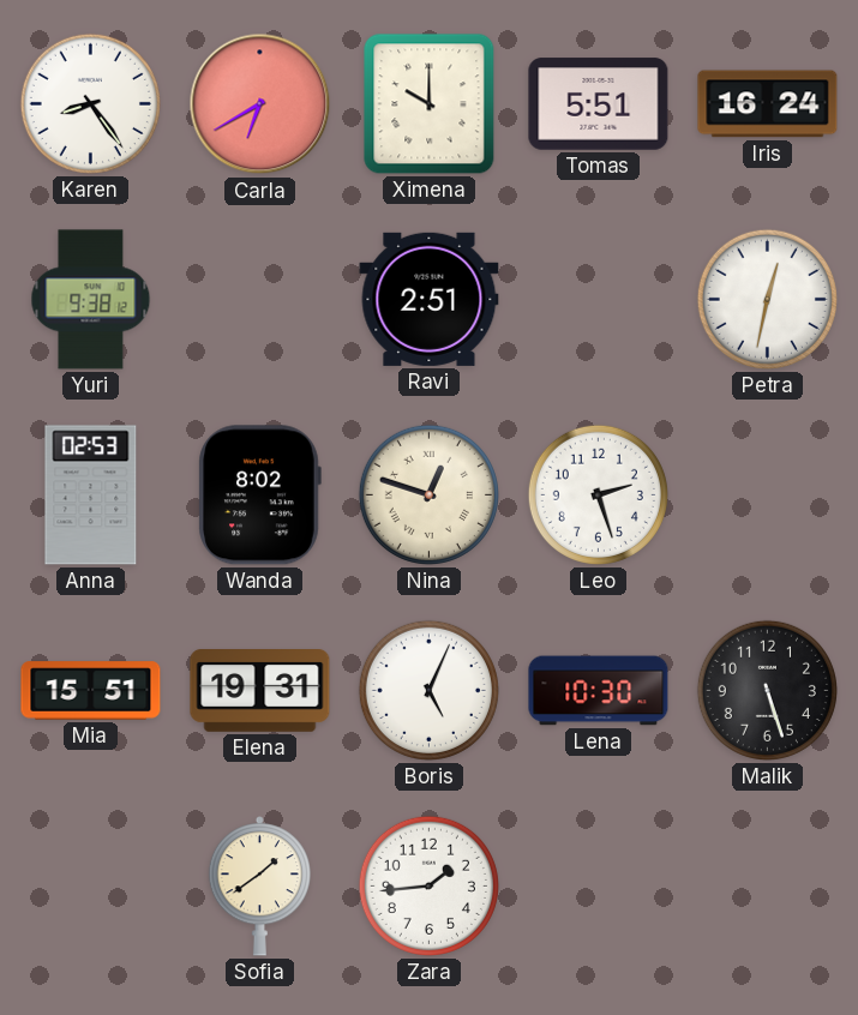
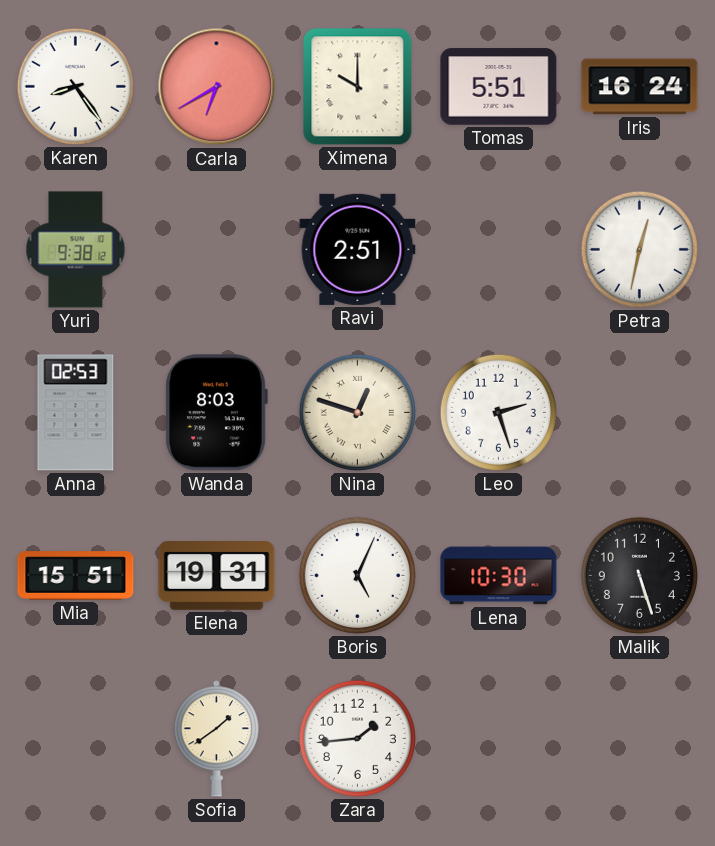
Wanda: 8:02 -> 8:03
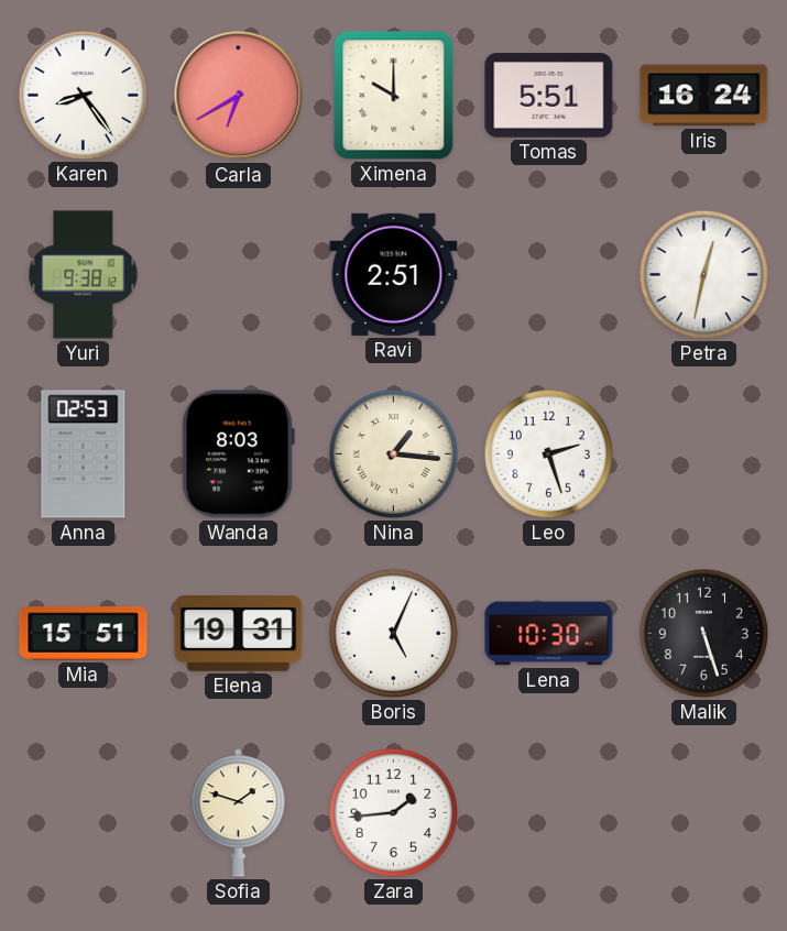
Nina: 12:48 -> 1:16
Sofia: 1:39 -> 1:48
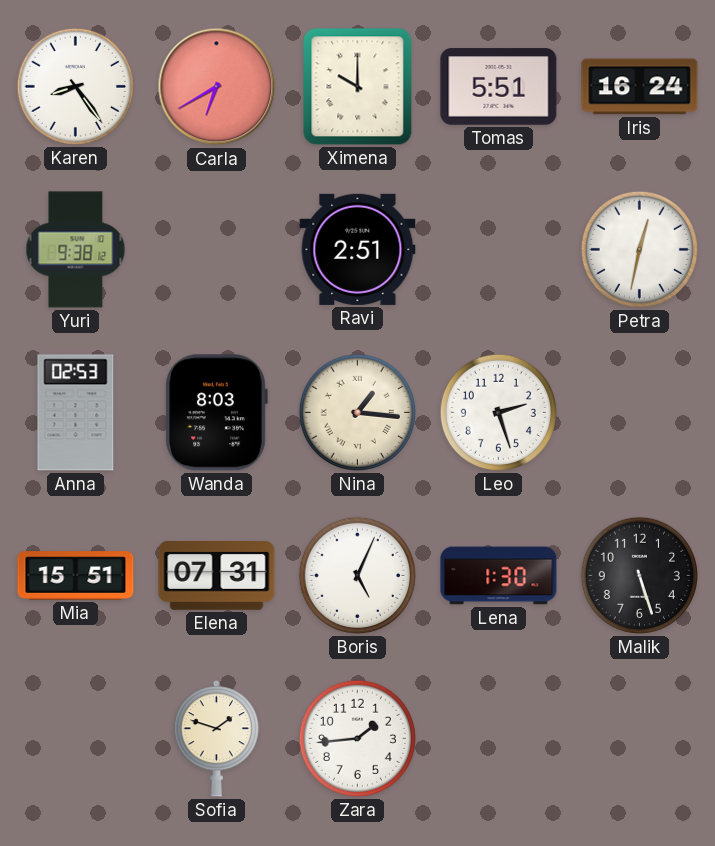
Elena: 19:31 -> 07:31
Lena: 10:30 -> 1:30
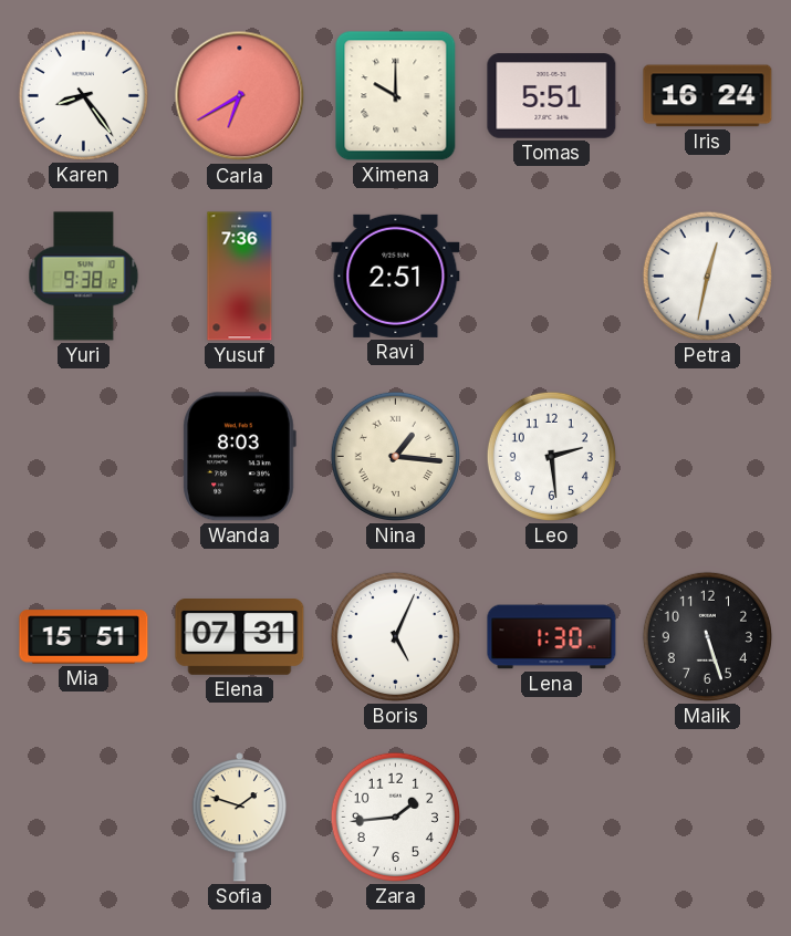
Yusuf: none -> 7:36
Anna: 02:53 -> none
Leo: 2:27 -> 2:29
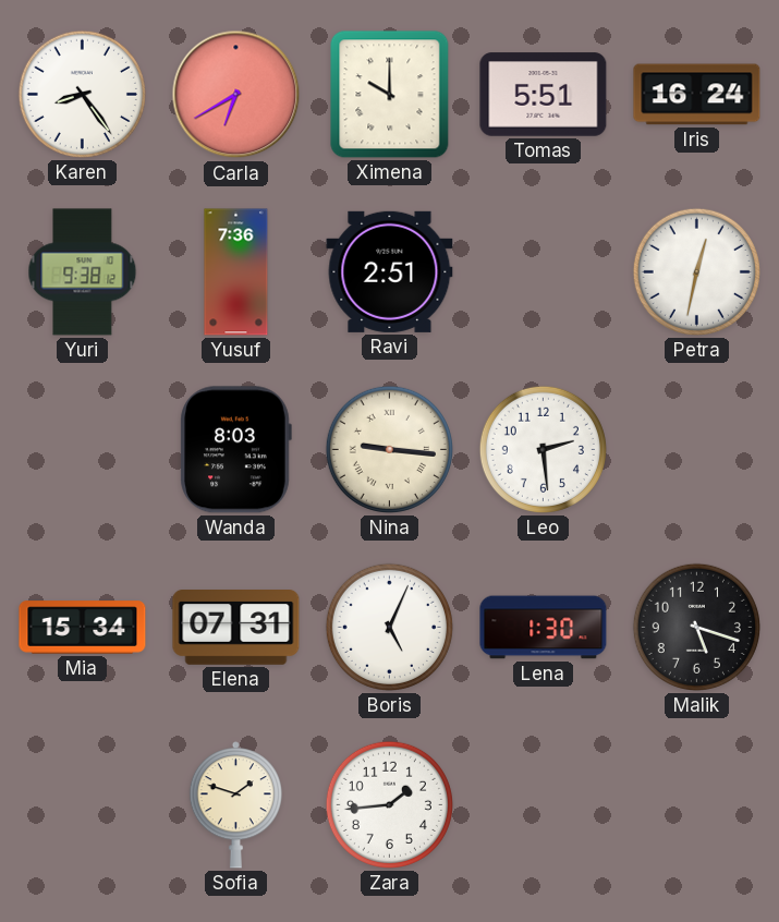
Nina: 1:16 -> 9:16
Mia: 15:51 -> 15:34
Malik: 5:27 -> 5:18
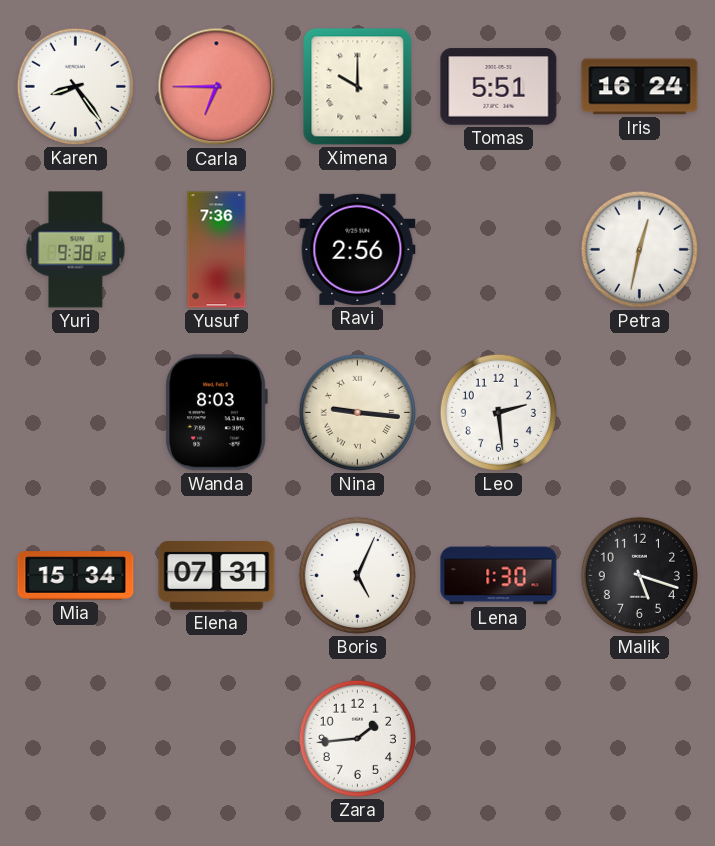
Carla: 6:40 -> 6:45
Ravi: 2:51 -> 2:56
Sofia: 1:48 -> none
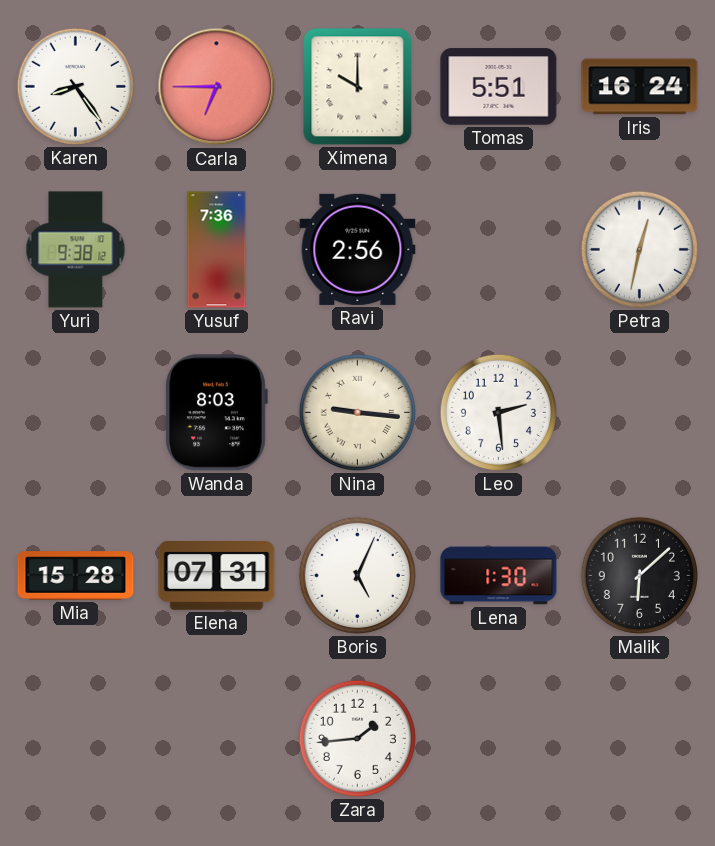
Mia: 15:34 -> 15:28
Malik: 5:18 -> 6:08
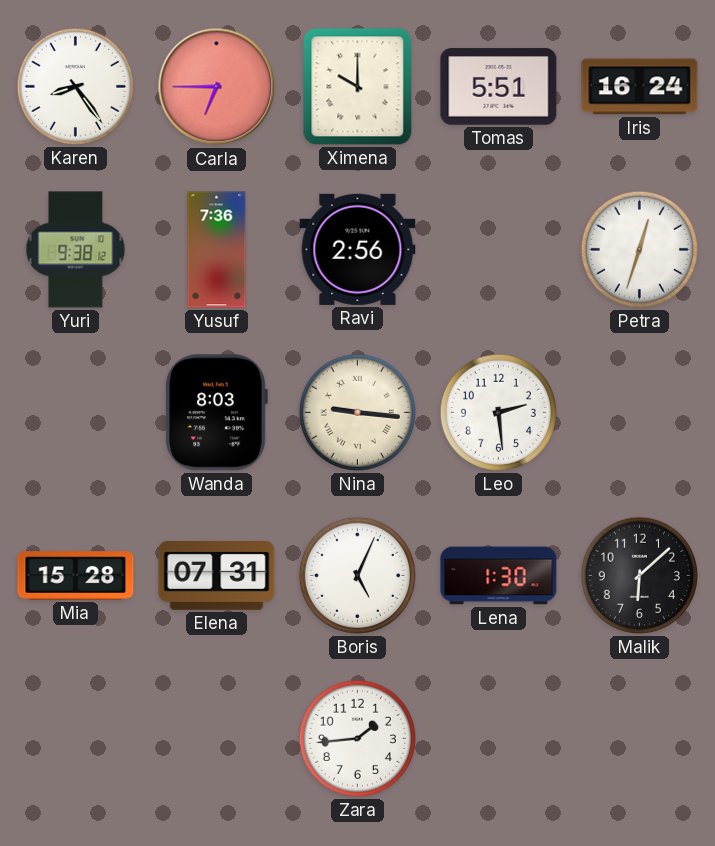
Petra: 12:32 -> 12:33
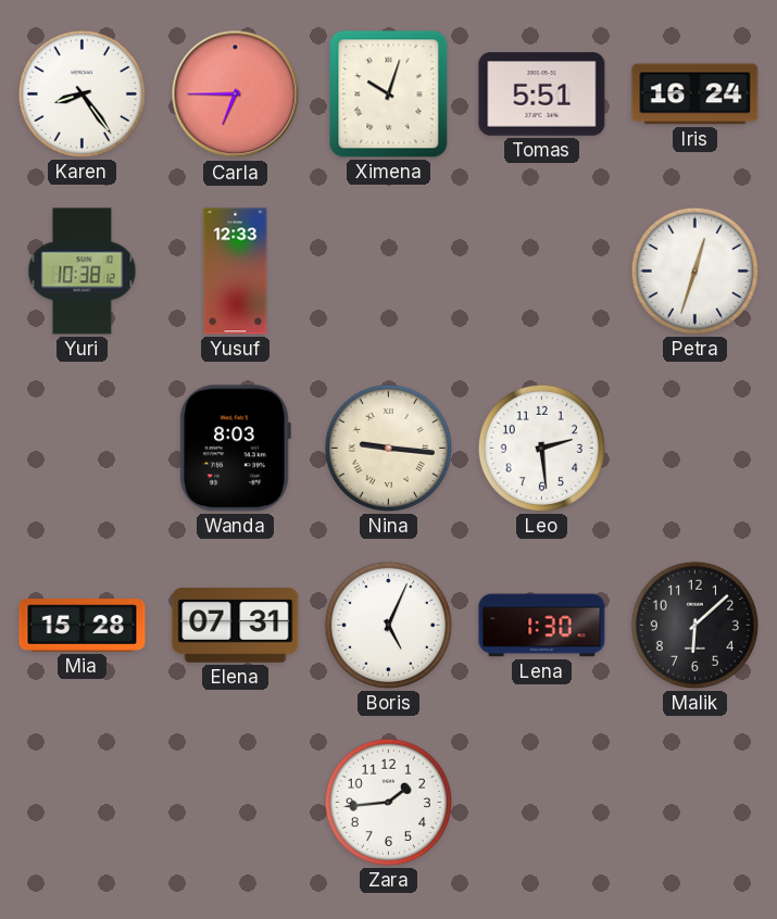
Ximena: 10:00 -> 10:03
Yuri: 9:38 -> 10:38
Yusuf: 7:36 -> 12:33
Ravi: 2:56 -> none
